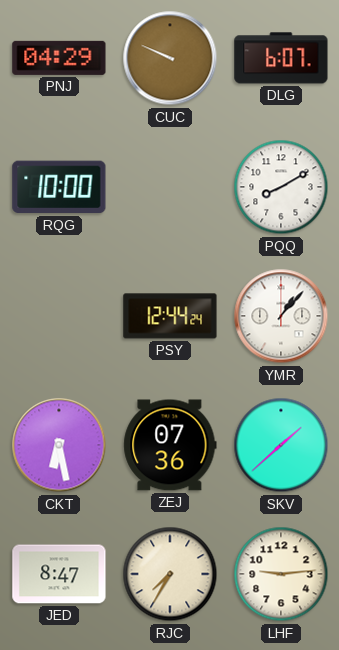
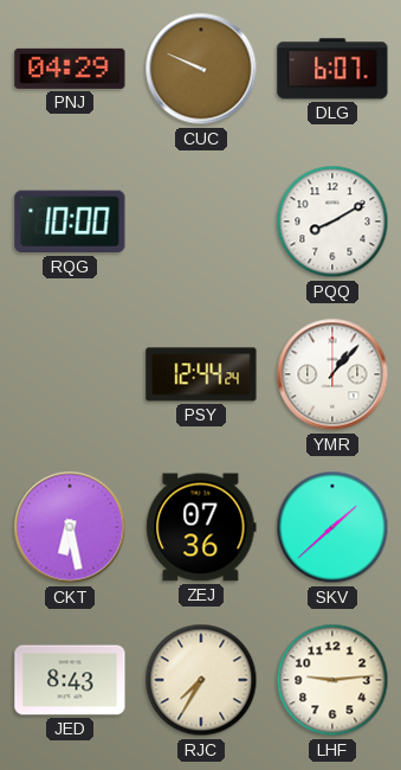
JED: 8:47 -> 8:43
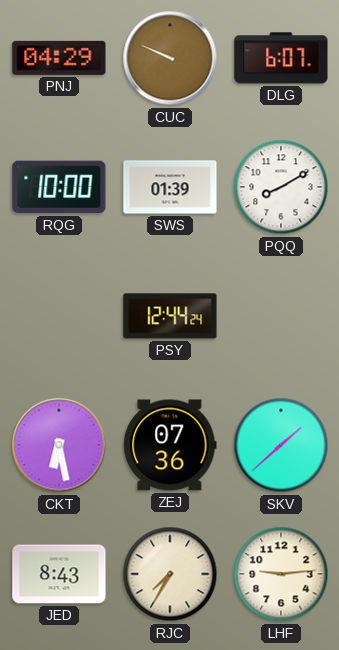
SWS: none -> 01:39
YMR: 1:07 -> none
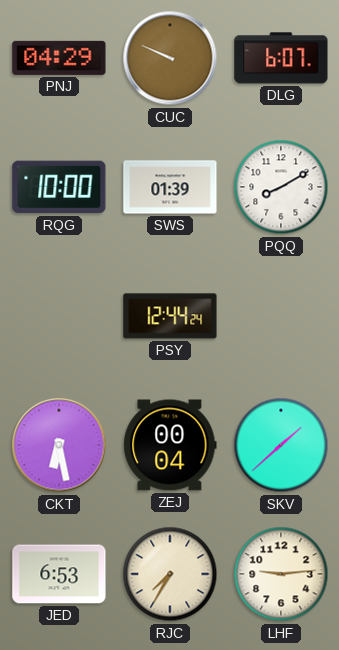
ZEJ: 07:36 -> 00:04
JED: 8:43 -> 6:53
